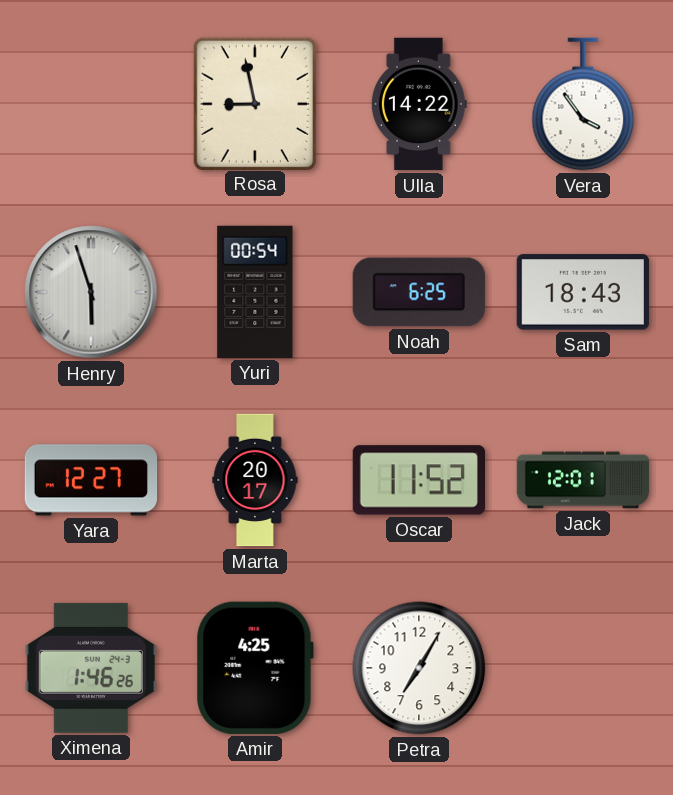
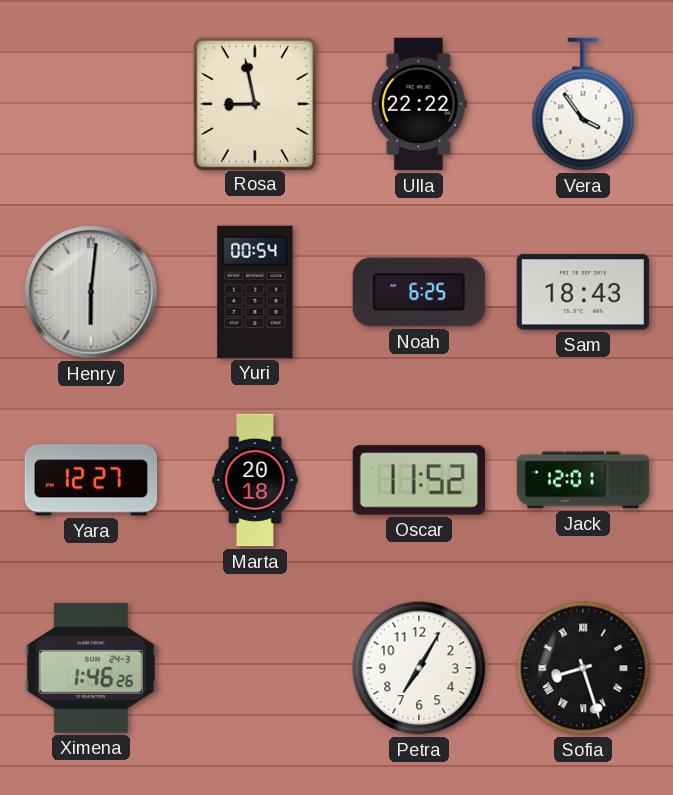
Ulla: 14:22 -> 22:22
Henry: 5:57 -> 6:01
Marta: 20:17 -> 20:18
Amir: 4:25 -> none
Sofia: none -> 8:27
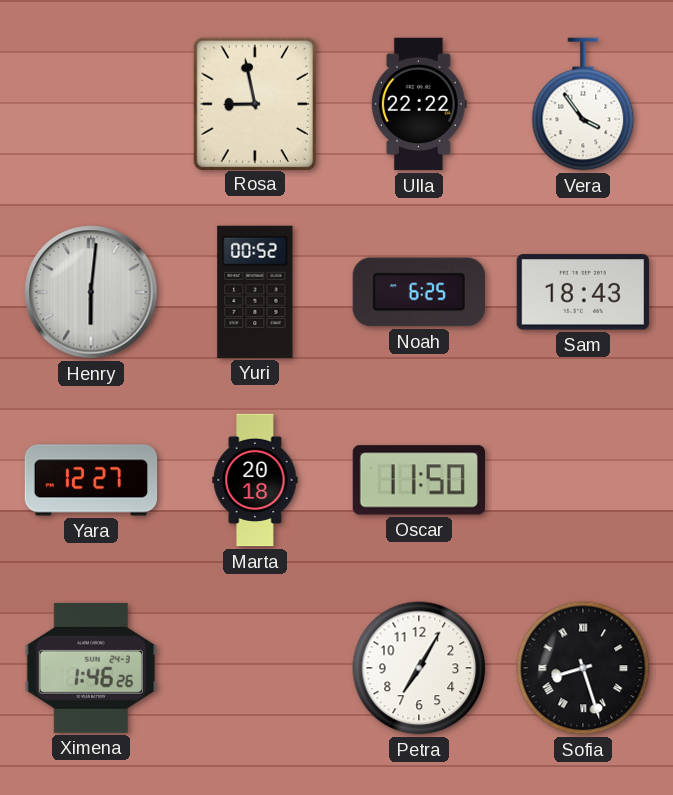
Yuri: 00:54 -> 00:52
Oscar: 11:52 -> 11:50
Jack: 12:01 -> none
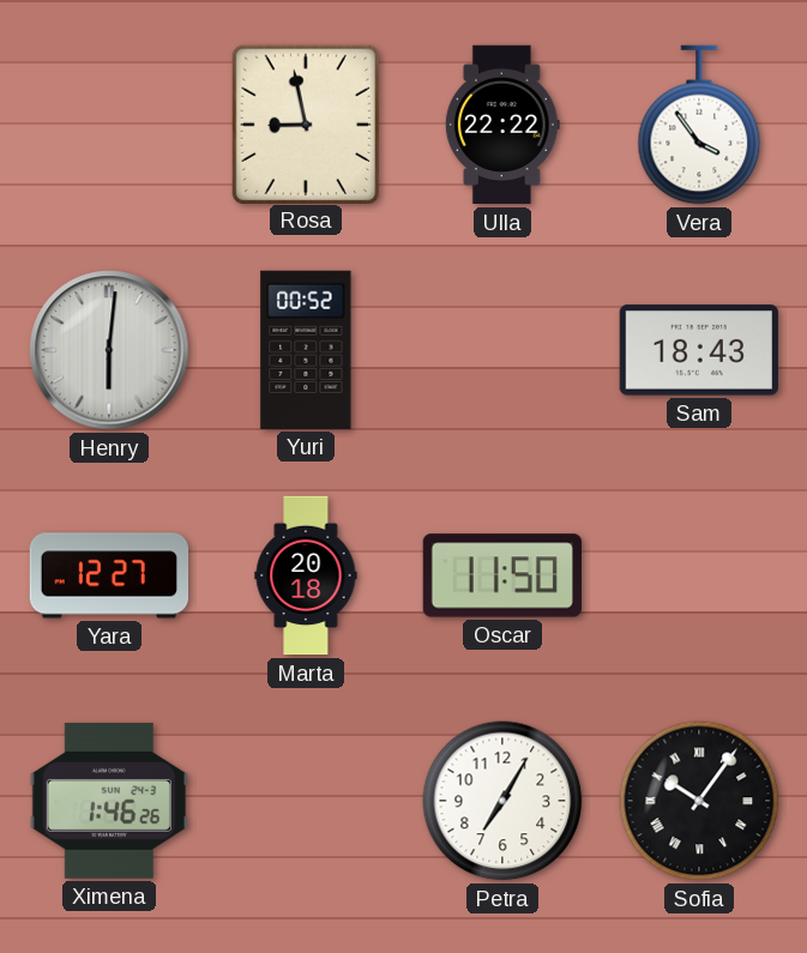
Noah: 6:25 -> none
Sofia: 8:27 -> 10:06
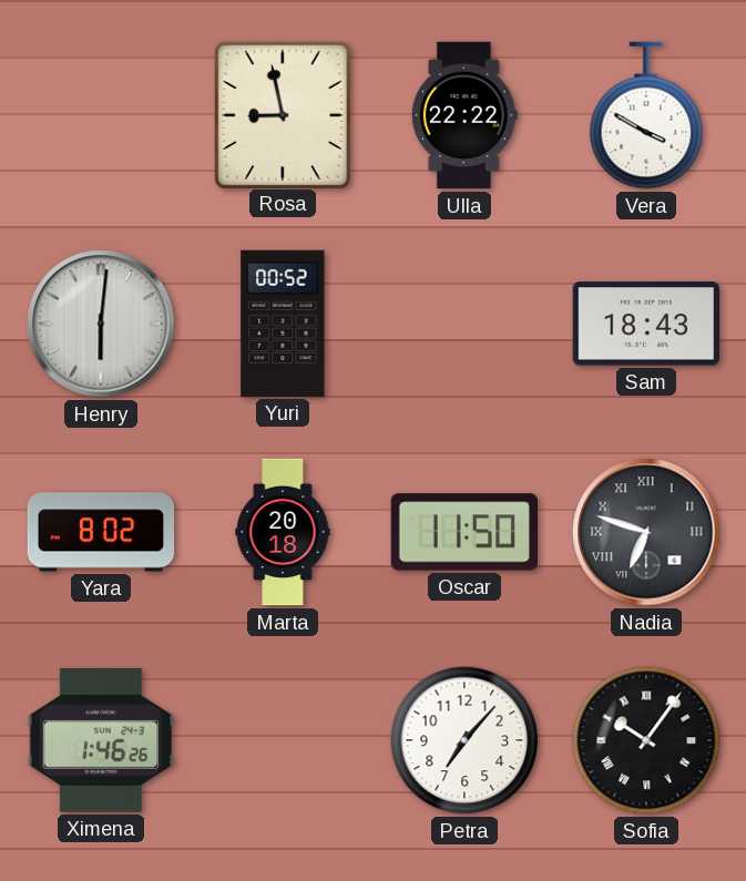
Vera: 3:54 -> 3:50
Yara: 12:27 -> 8:02
Nadia: none -> 6:48
Petra: 7:05 -> 7:07
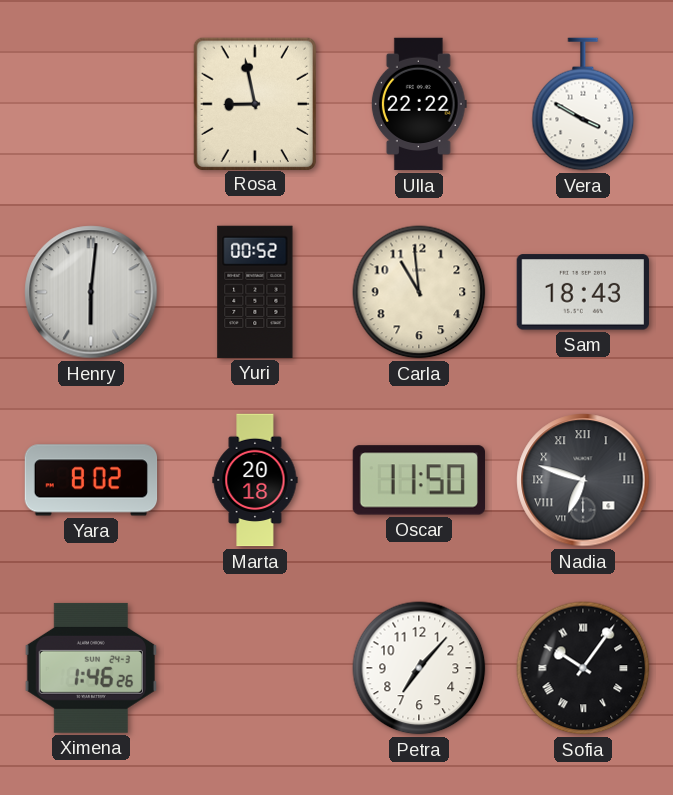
Carla: none -> 10:59
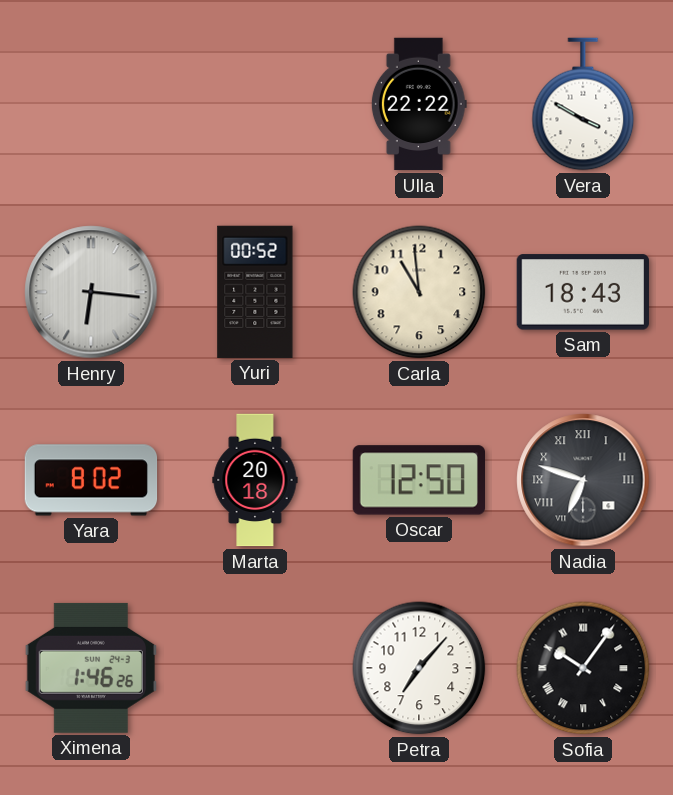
Rosa: 8:58 -> none
Henry: 6:01 -> 6:16
Oscar: 11:50 -> 12:50
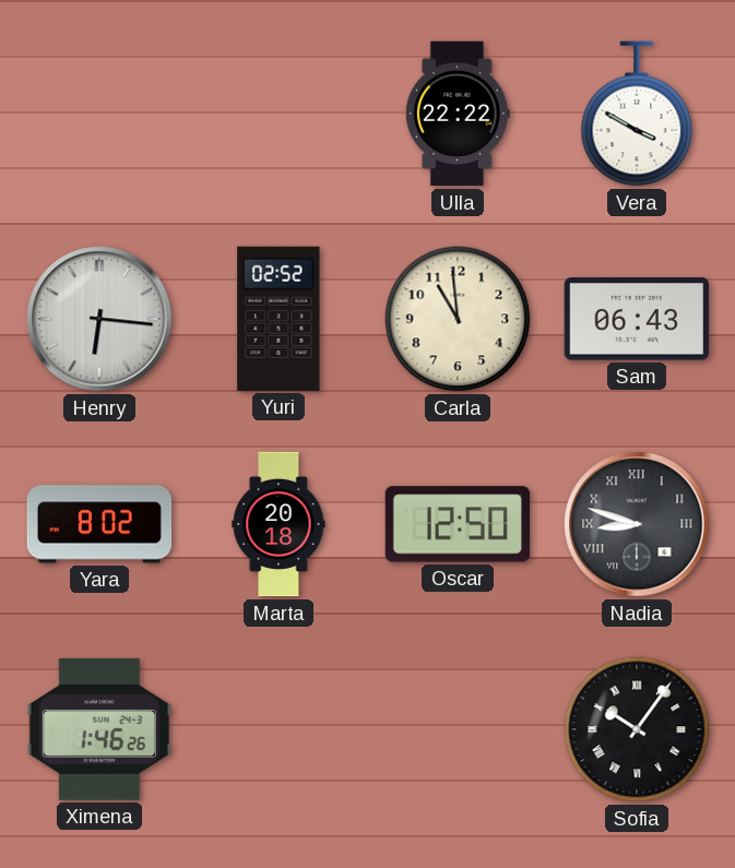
Yuri: 00:52 -> 02:52
Sam: 18:43 -> 06:43
Nadia: 6:48 -> 8:48
Petra: 7:07 -> none
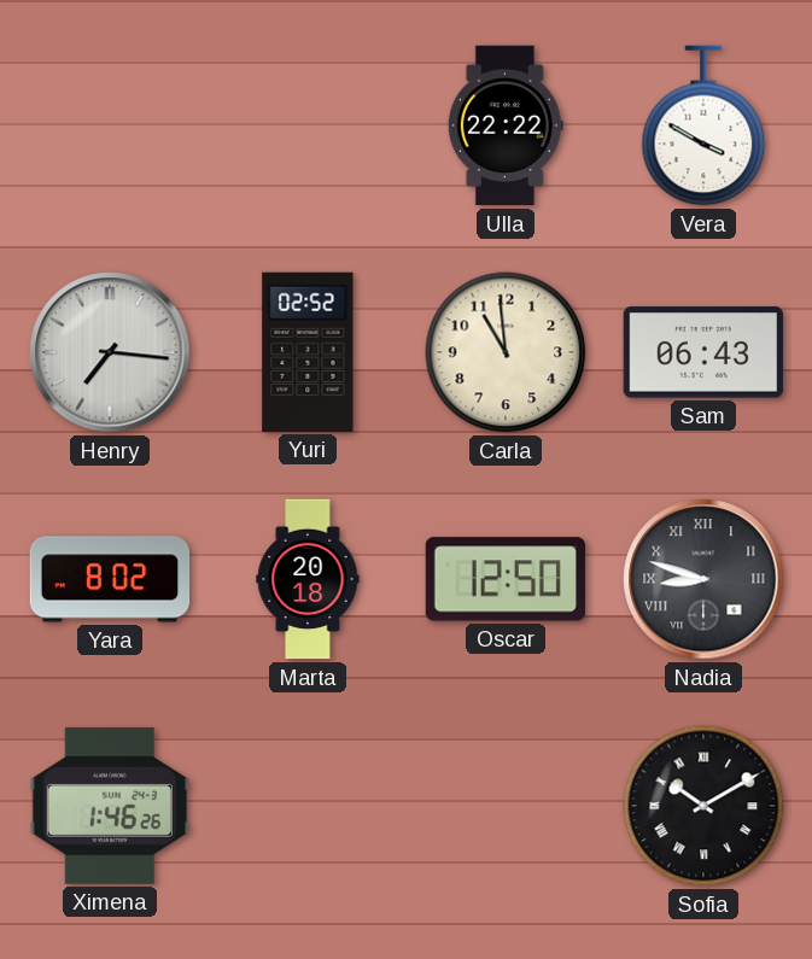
Henry: 6:16 -> 7:16
Sofia: 10:06 -> 10:10
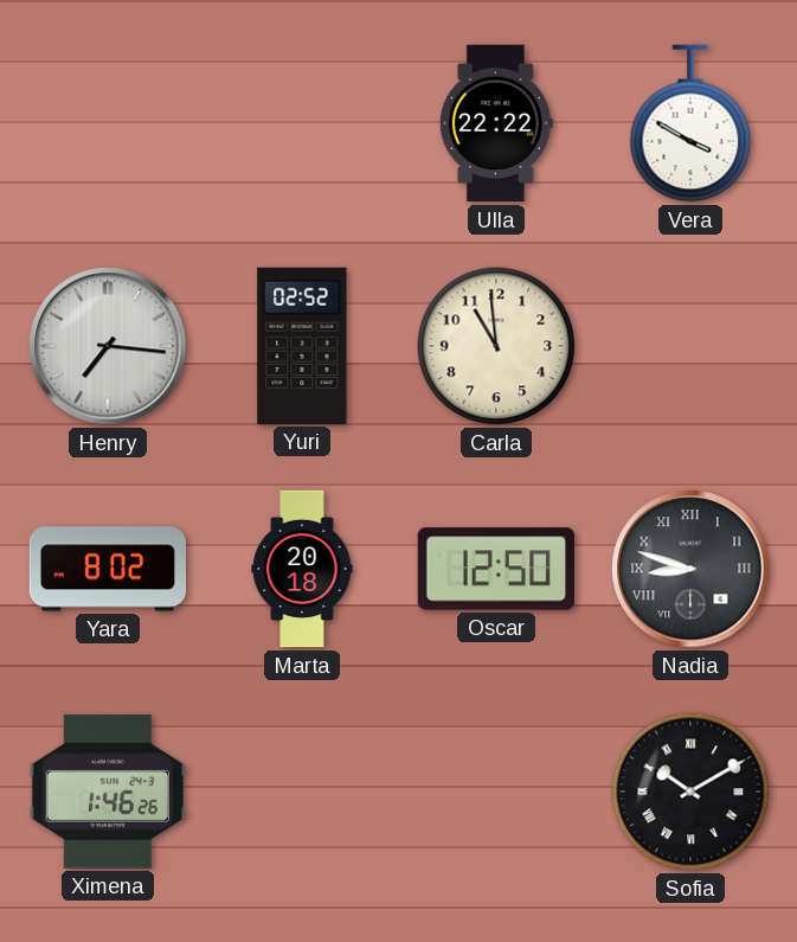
Sam: 06:43 -> none
